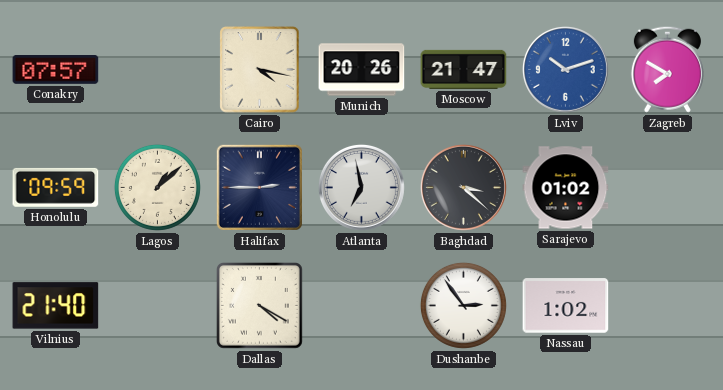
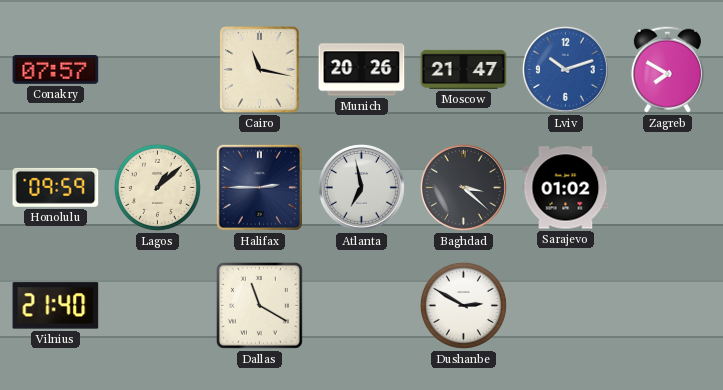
Cairo: 4:17 -> 11:17
Dallas: 4:20 -> 11:20
Dushanbe: 2:54 -> 2:50
Nassau: 1:02 -> none
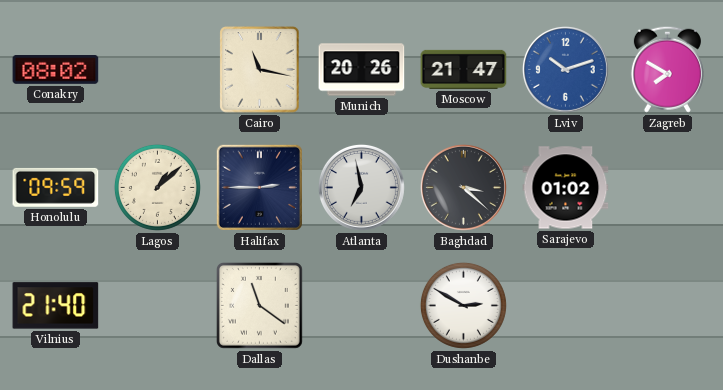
Conakry: 07:57 -> 08:02
Dallas: 11:20 -> 11:21
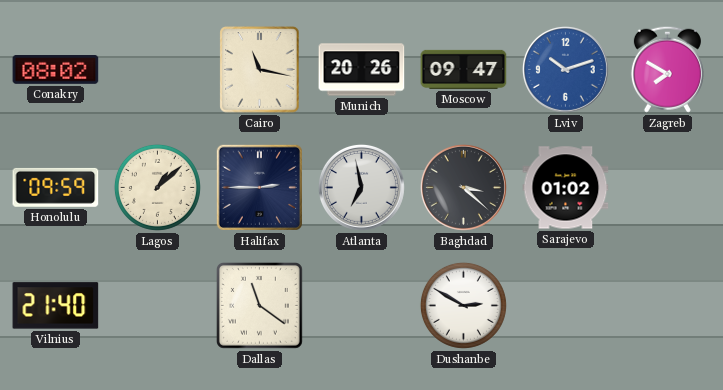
Moscow: 21:47 -> 09:47
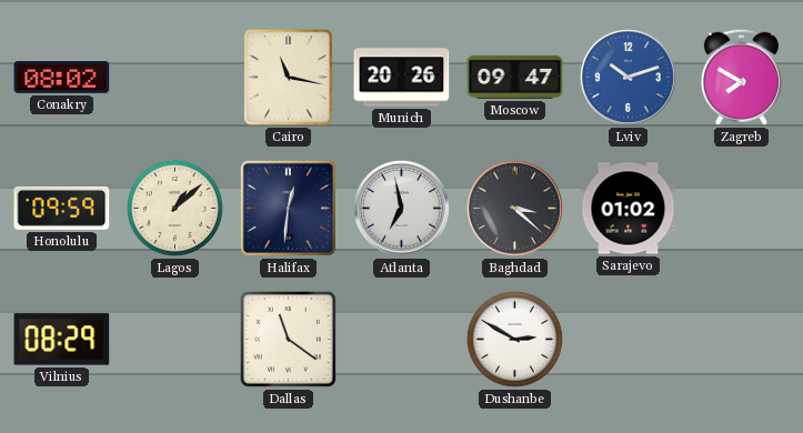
Halifax: 2:45 -> 12:31
Vilnius: 21:40 -> 08:29
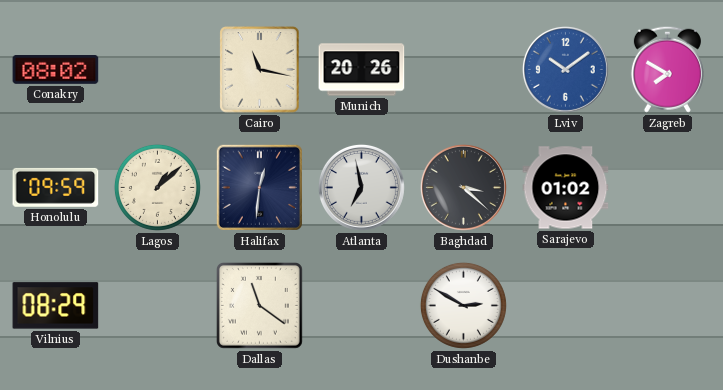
Moscow: 09:47 -> none
Lviv: 10:12 -> 10:09
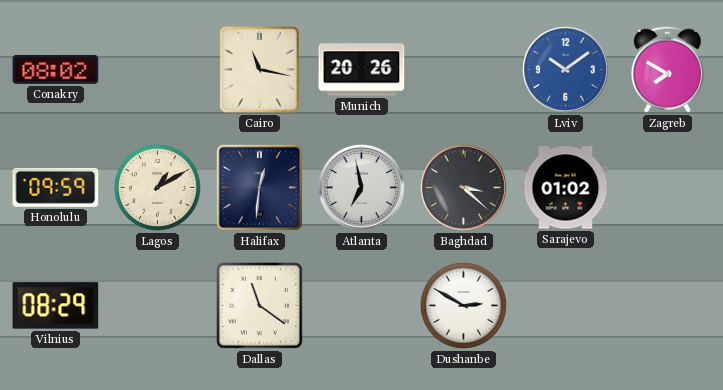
Lagos: 1:08 -> 1:10
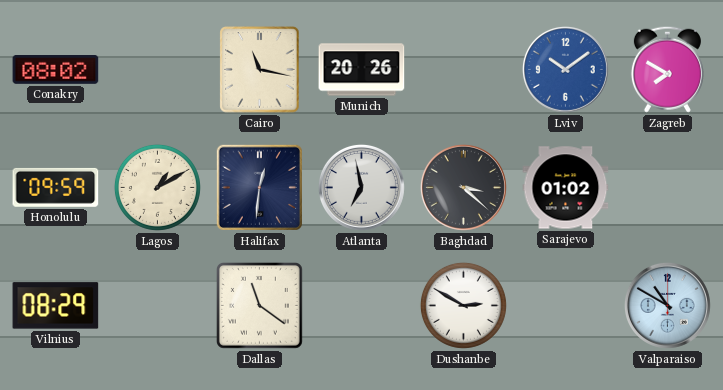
Valparaiso: none -> 10:50
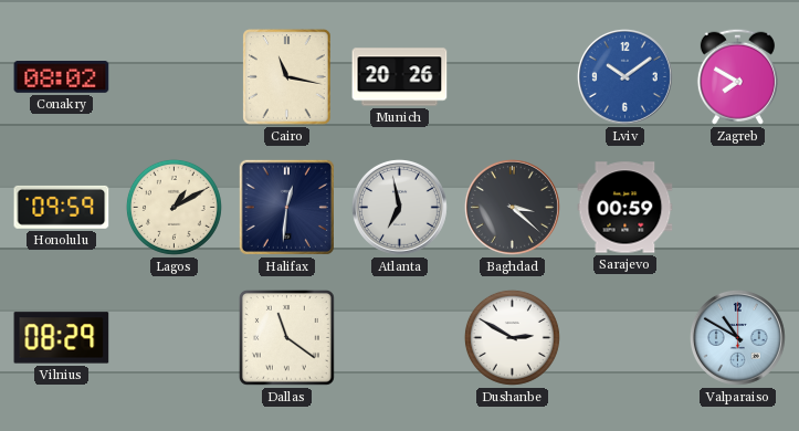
Sarajevo: 01:02 -> 00:59
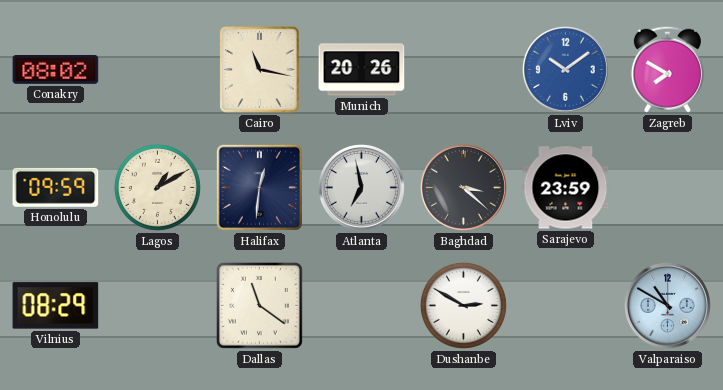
Sarajevo: 00:59 -> 23:59
